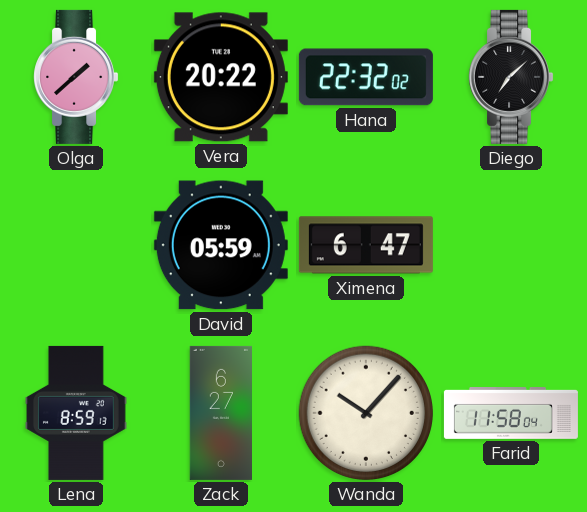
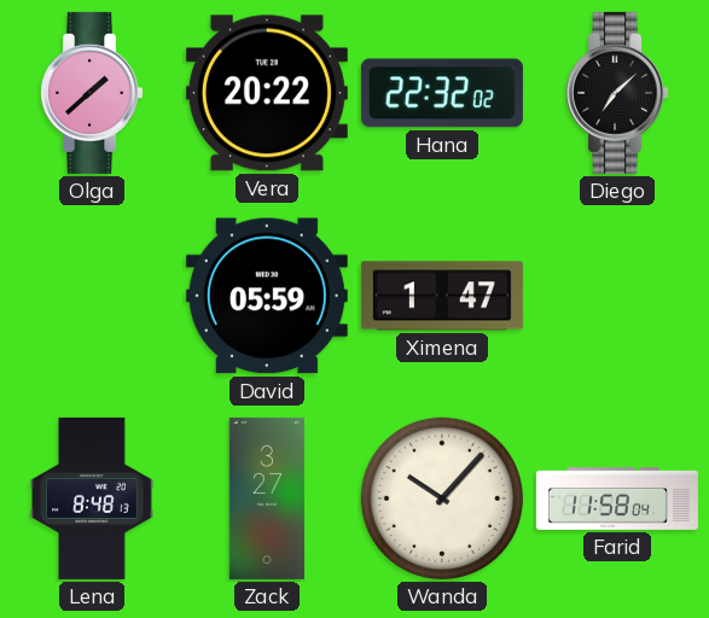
Ximena: 6:47 -> 1:47
Lena: 8:59 -> 8:48
Zack: 6:27 -> 3:27
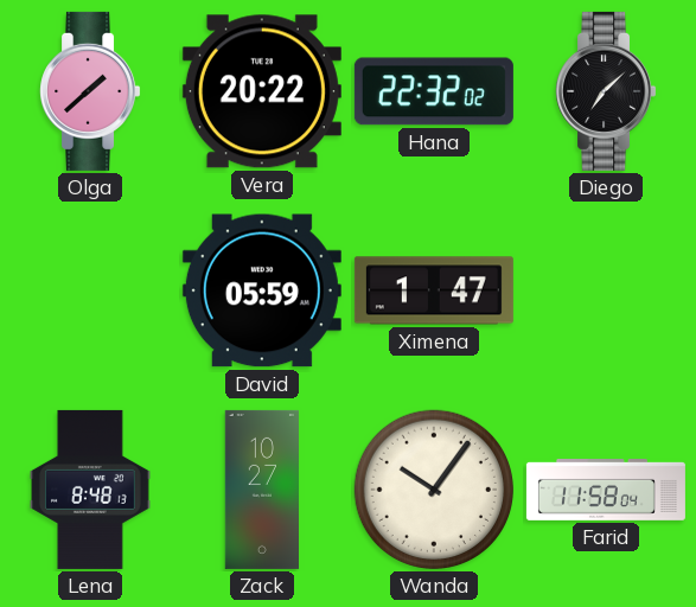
Zack: 3:27 -> 10:27
Wanda: 10:07 -> 10:06
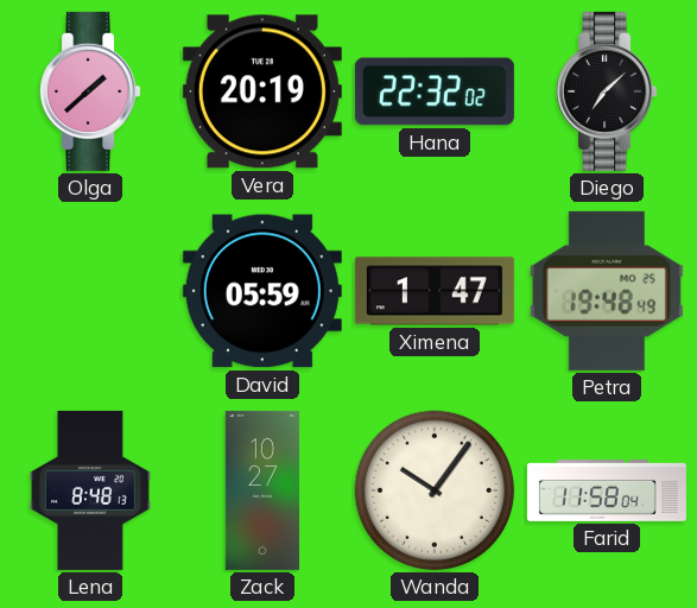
Vera: 20:22 -> 20:19
Petra: none -> 19:48
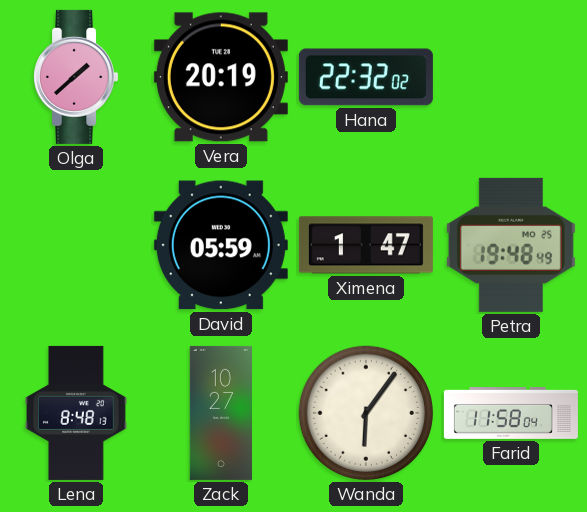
Diego: 7:08 -> none
Wanda: 10:06 -> 6:06
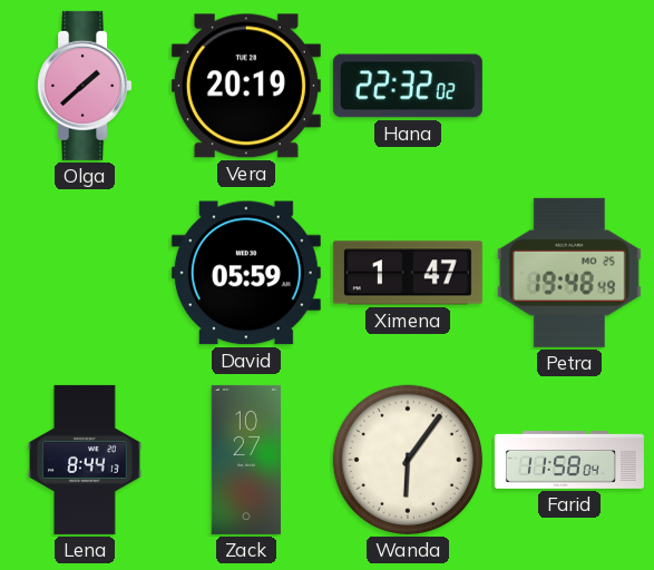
Lena: 8:48 -> 8:44
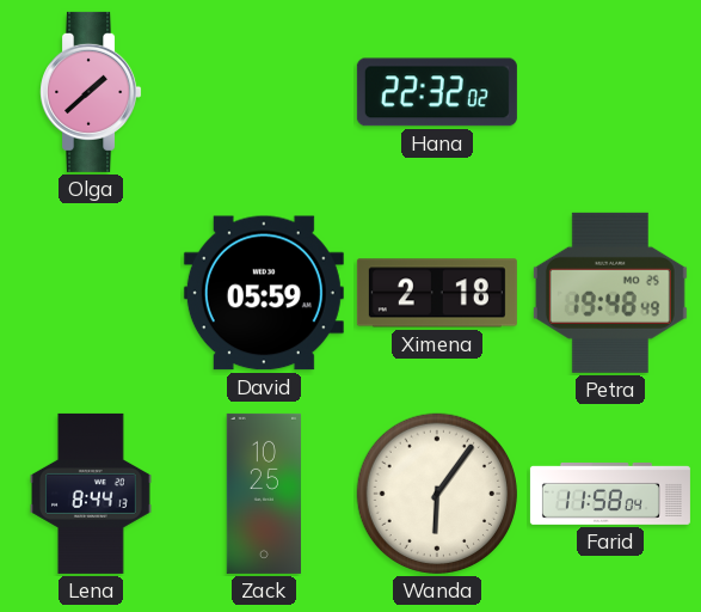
Vera: 20:19 -> none
Ximena: 1:47 -> 2:18
Zack: 10:27 -> 10:25
